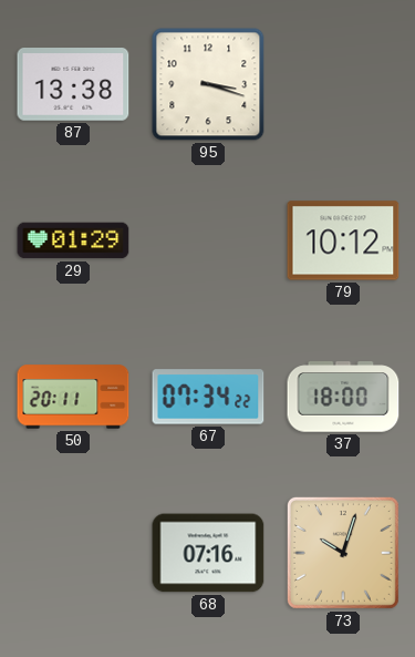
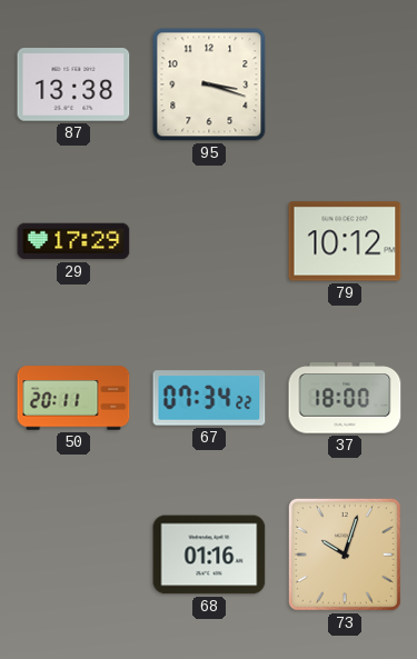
29: 01:29 -> 17:29
68: 07:16 -> 01:16
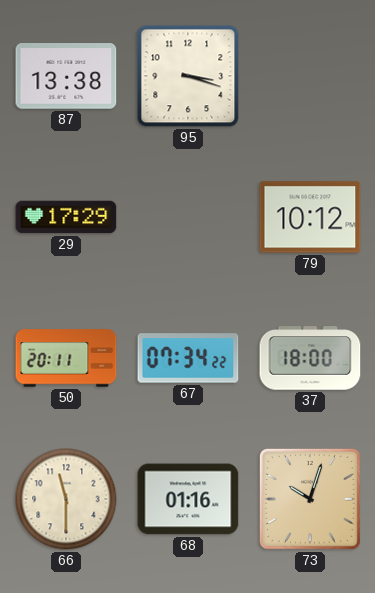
66: none -> 11:30
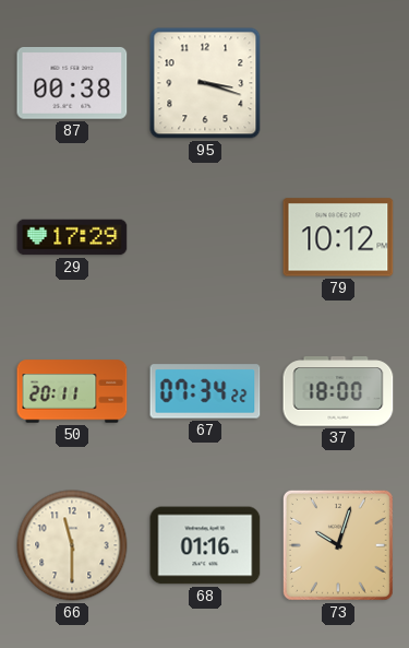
87: 13:38 -> 00:38
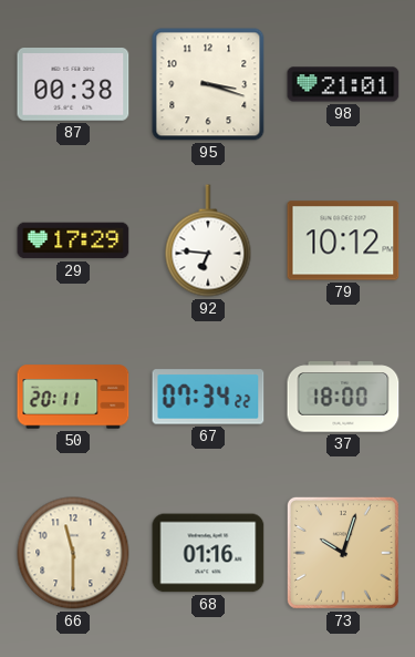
98: none -> 21:01
92: none -> 6:46
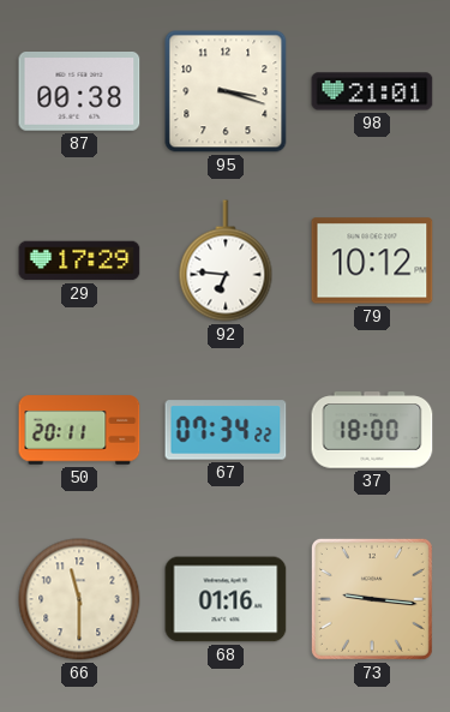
73: 10:03 -> 9:16
